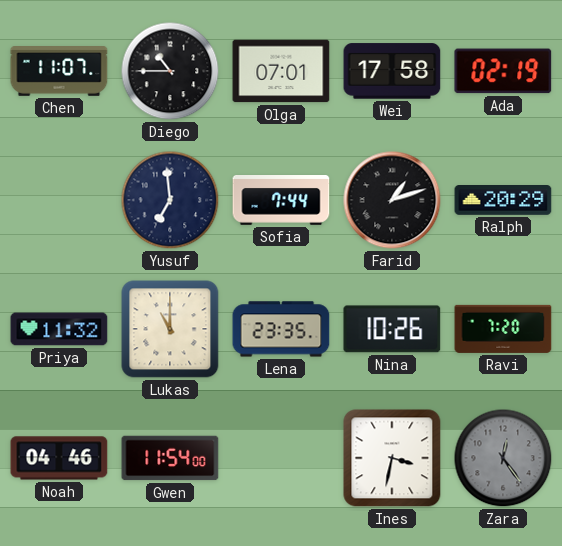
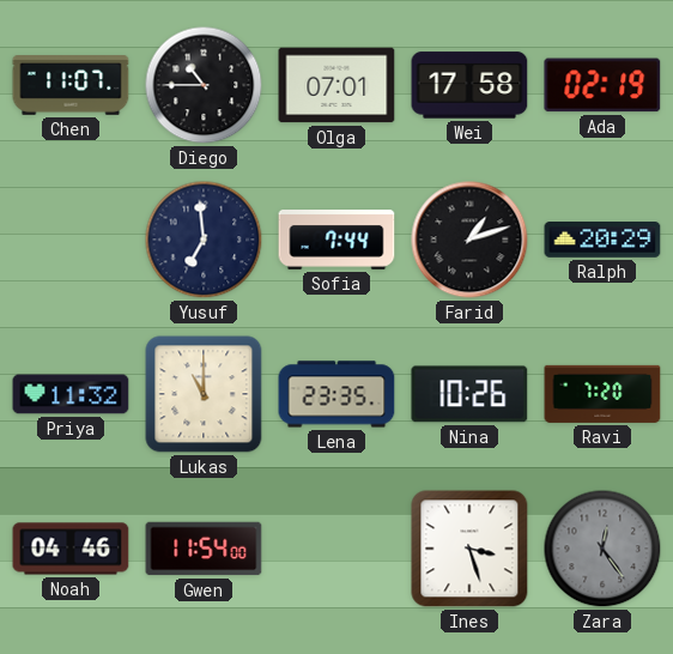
Ines: 3:32 -> 3:27
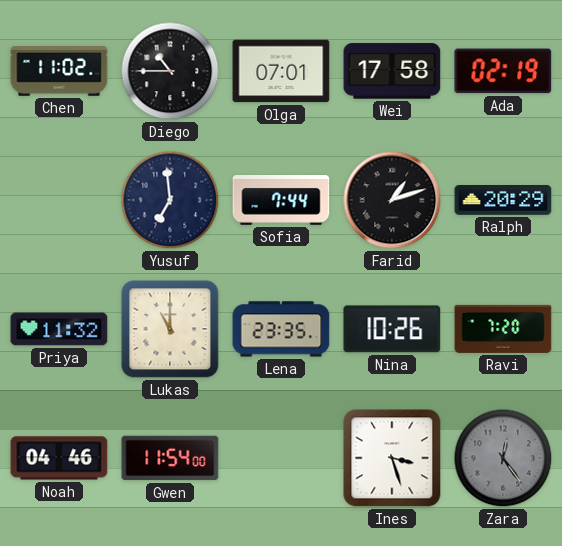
Chen: 11:07 -> 11:02
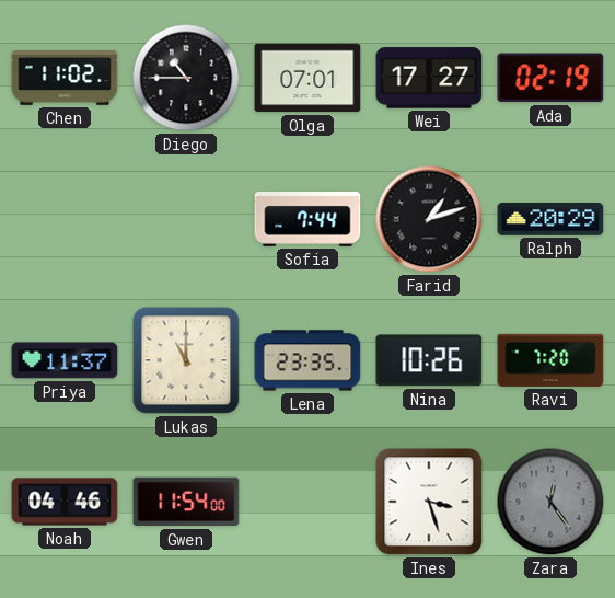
Wei: 17:58 -> 17:27
Yusuf: 6:59 -> none
Priya: 11:32 -> 11:37
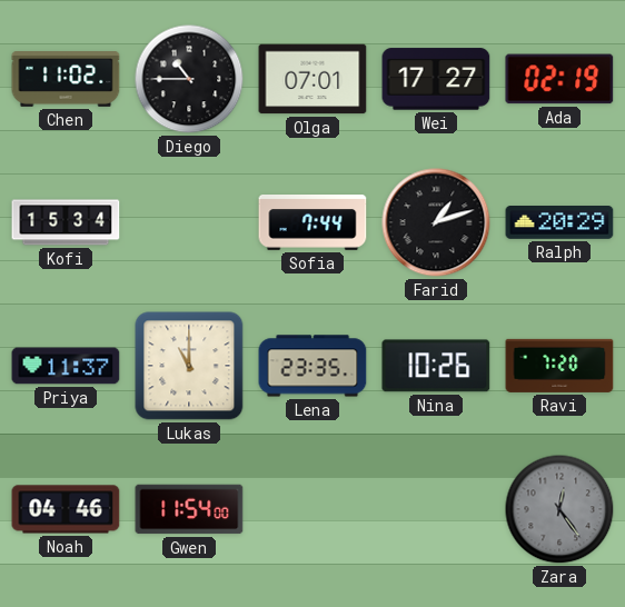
Kofi: none -> 15:34
Ines: 3:27 -> none
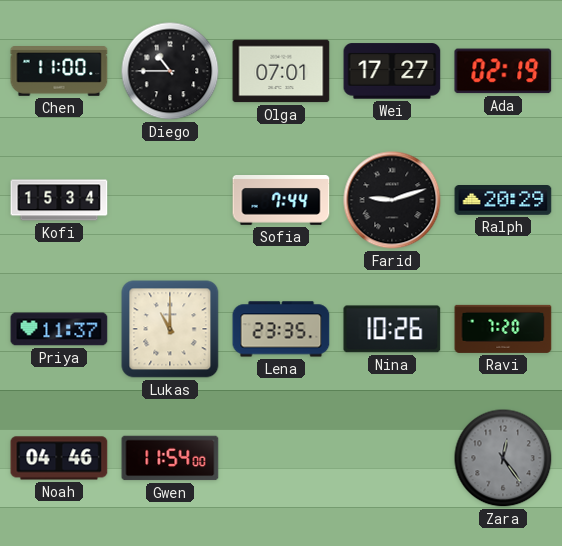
Chen: 11:02 -> 11:00
Farid: 1:12 -> 9:12
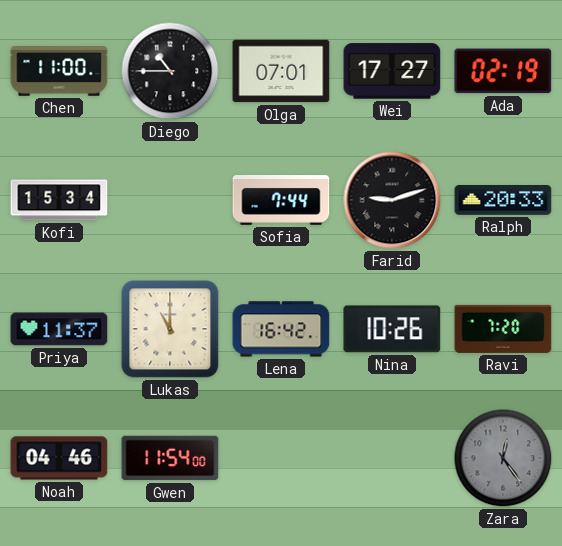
Ralph: 20:29 -> 20:33
Lena: 23:35 -> 16:42
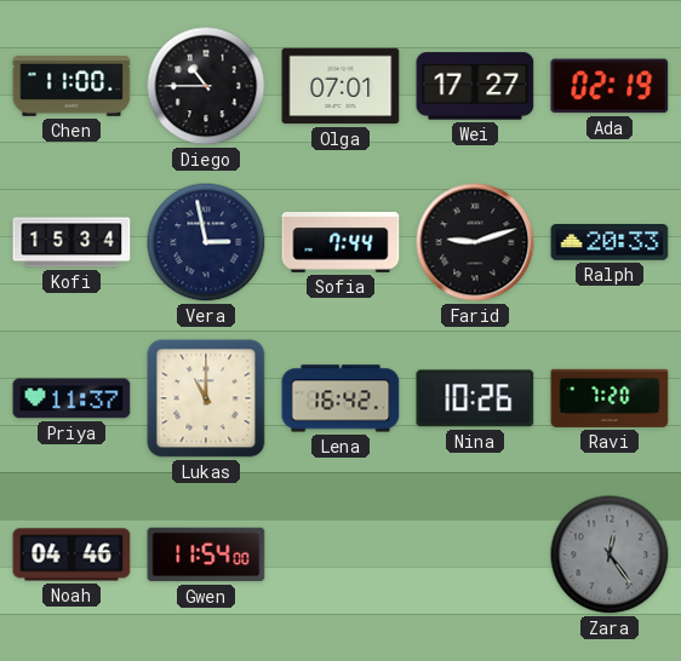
Vera: none -> 2:58
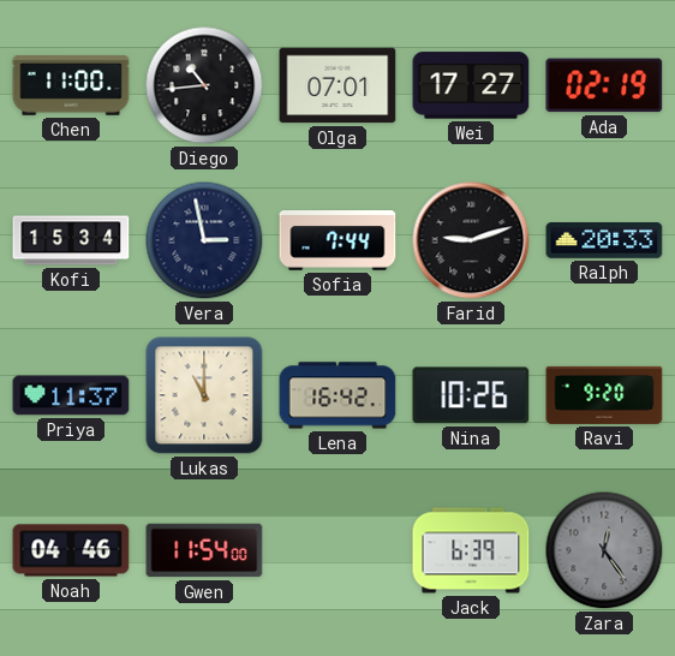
Diego: 10:45 -> 10:44
Ravi: 7:20 -> 9:20
Jack: none -> 6:39
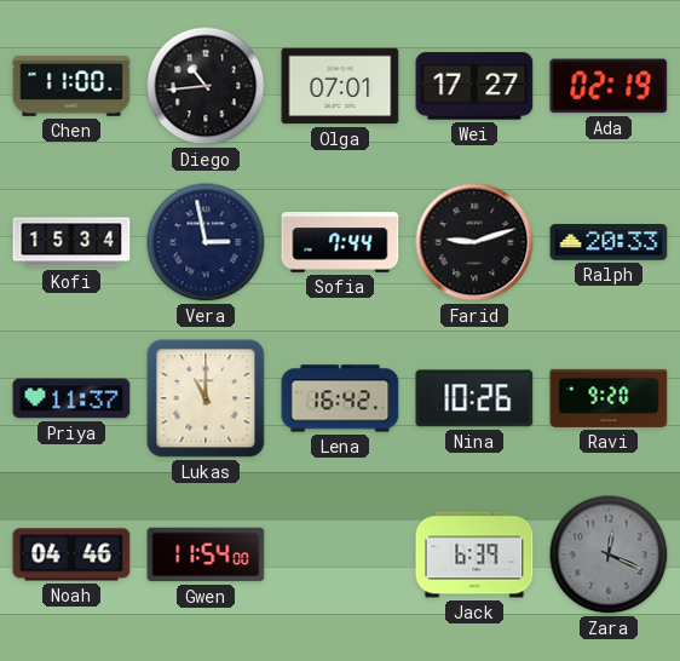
Zara: 12:24 -> 12:19
